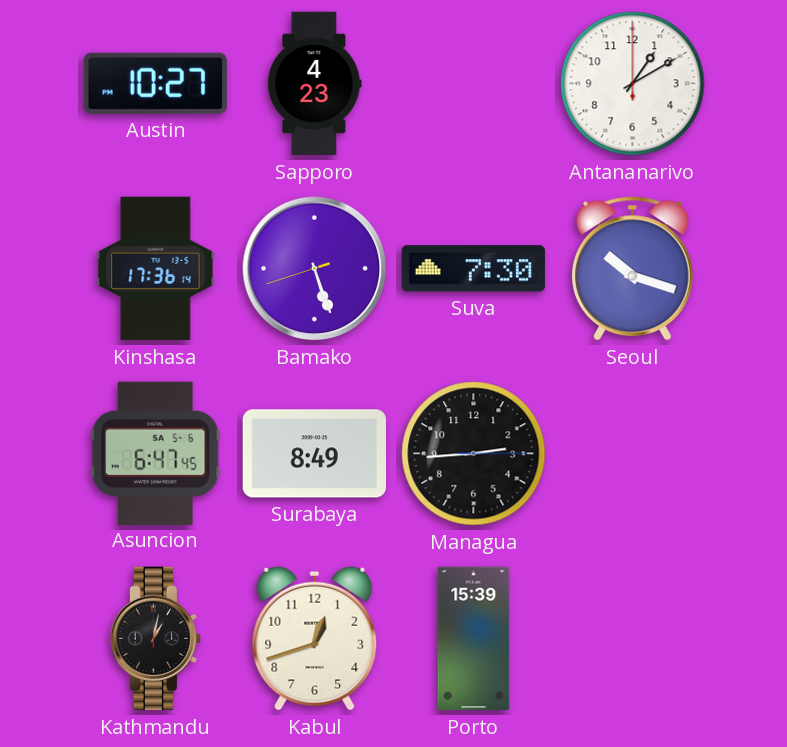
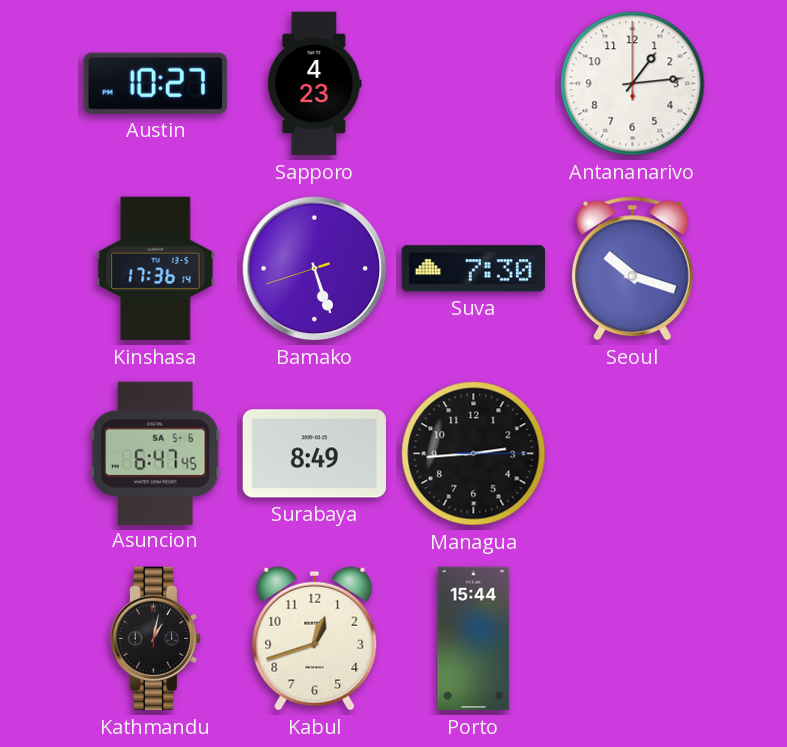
Antananarivo: 1:10 -> 1:14
Porto: 15:39 -> 15:44
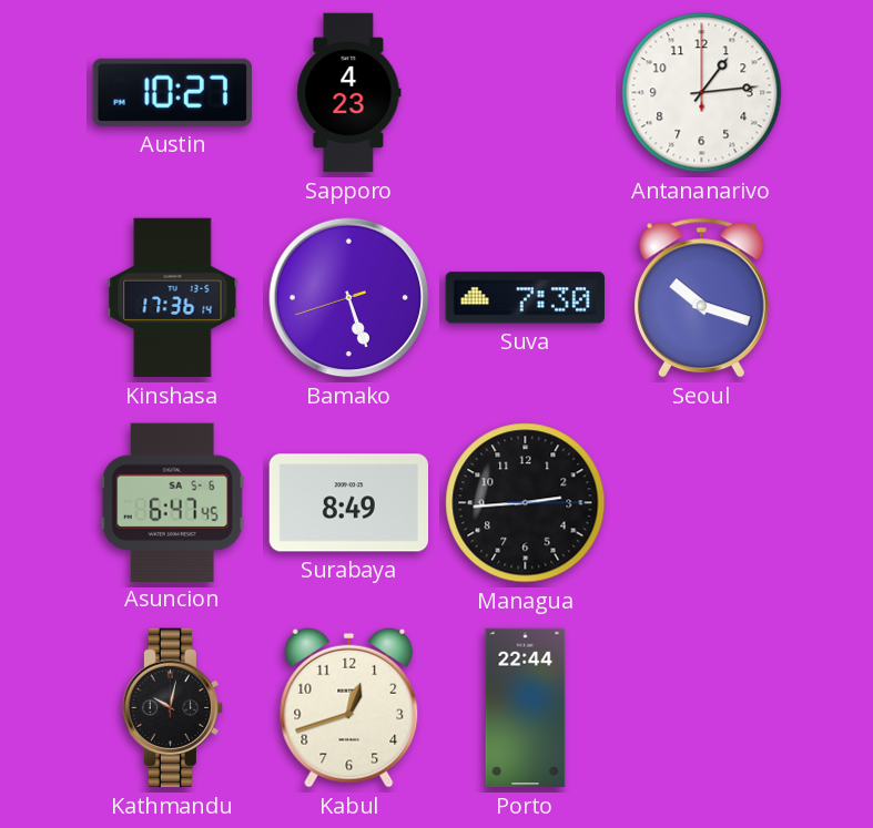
Kathmandu: 1:02 -> 10:02
Porto: 15:44 -> 22:44
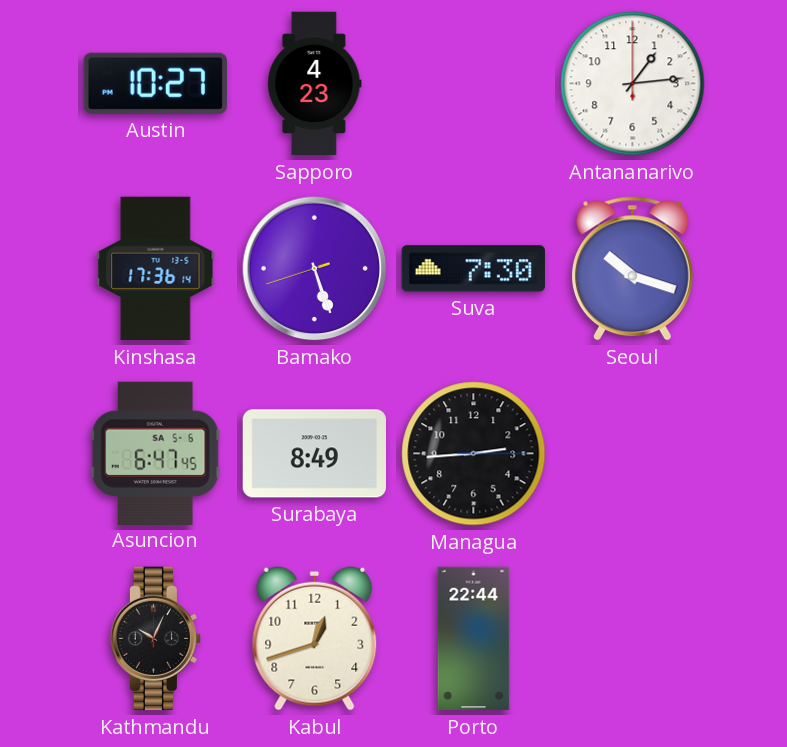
Kathmandu: 10:02 -> 10:04
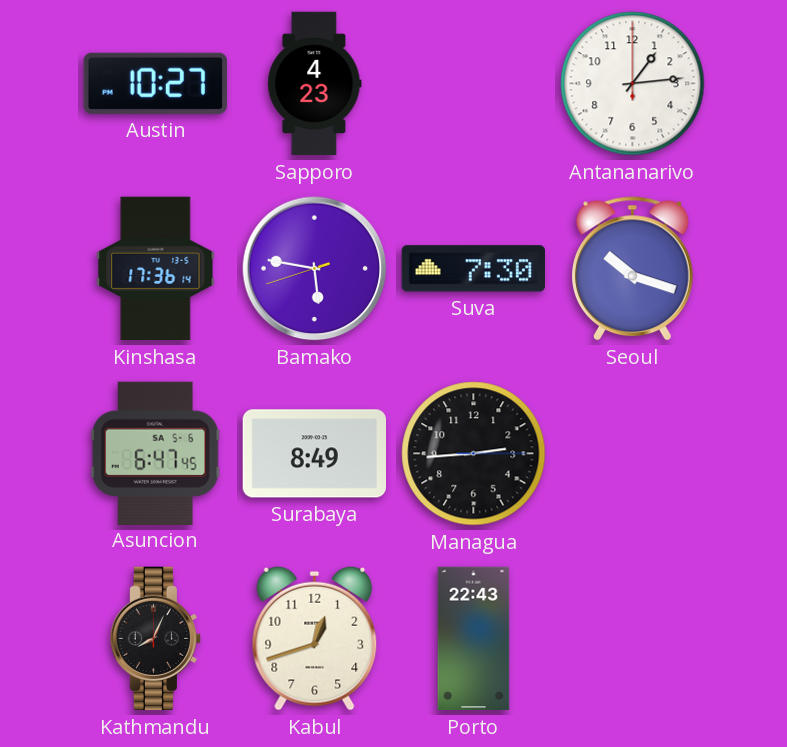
Bamako: 5:26 -> 5:46
Kathmandu: 10:04 -> 8:04
Porto: 22:44 -> 22:43
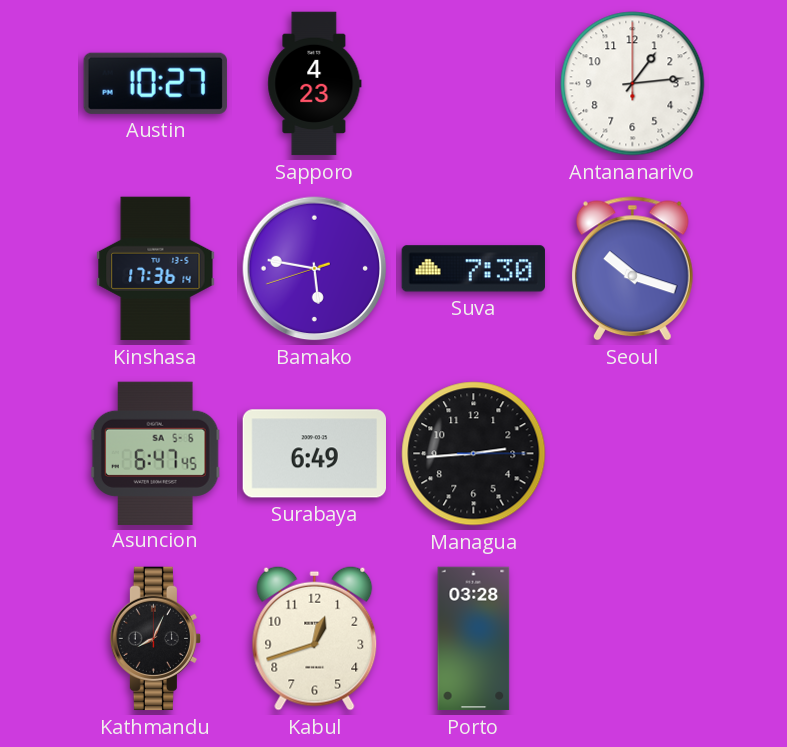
Surabaya: 8:49 -> 6:49
Porto: 22:43 -> 03:28
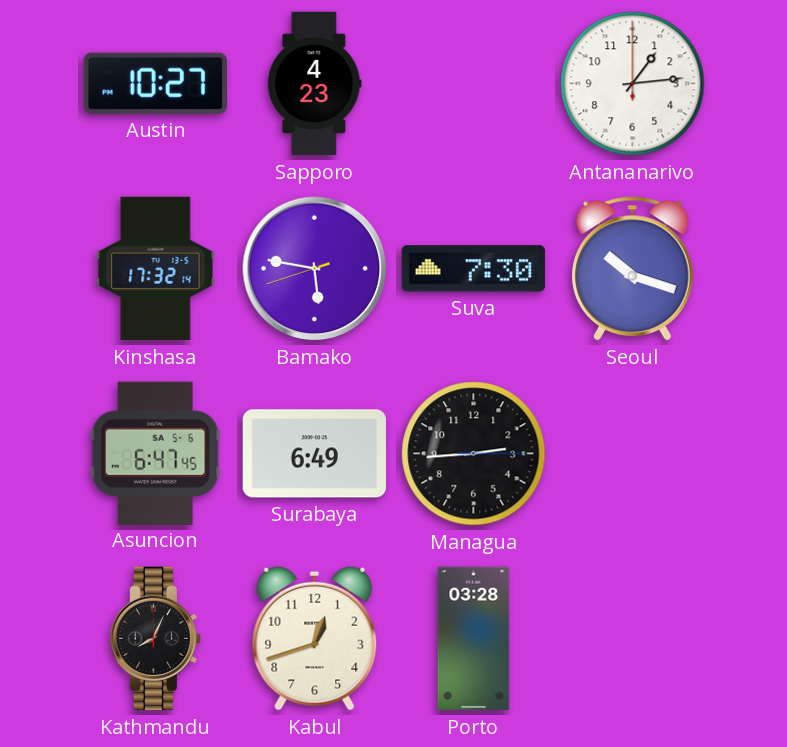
Kinshasa: 17:36 -> 17:32
